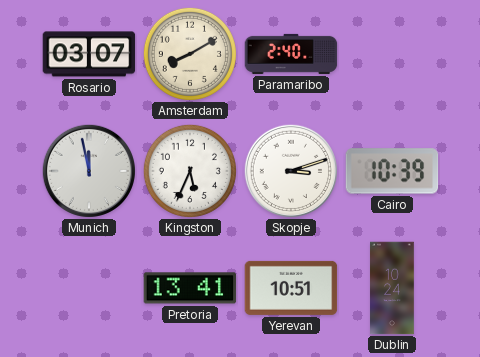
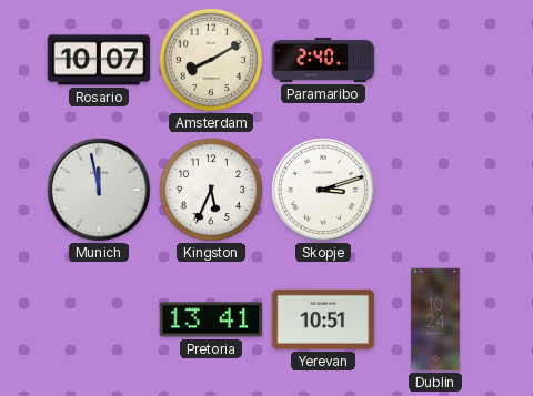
Rosario: 03:07 -> 10:07
Cairo: 10:39 -> none
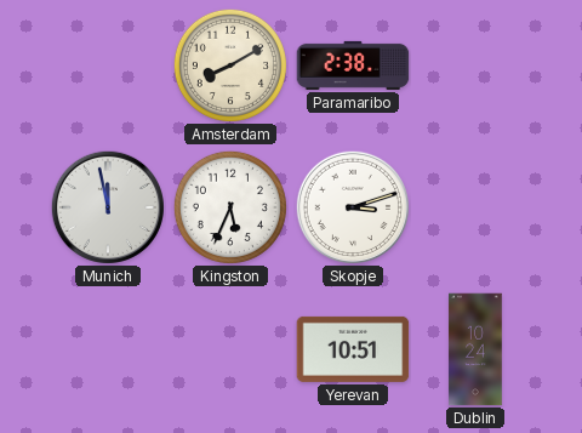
Rosario: 10:07 -> none
Paramaribo: 2:40 -> 2:38
Pretoria: 13:41 -> none
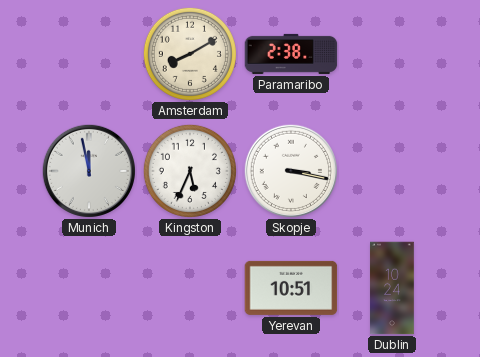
Skopje: 3:12 -> 3:17
